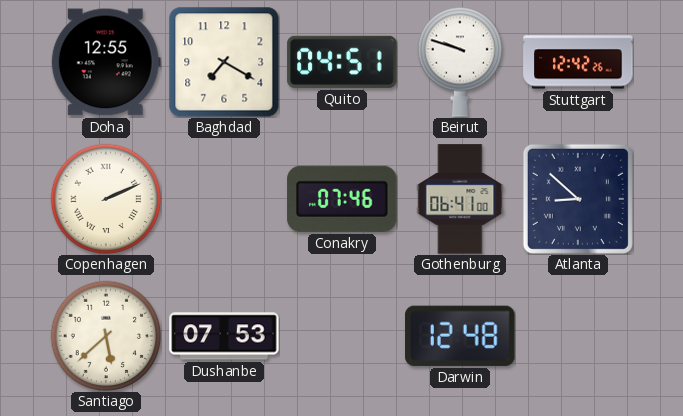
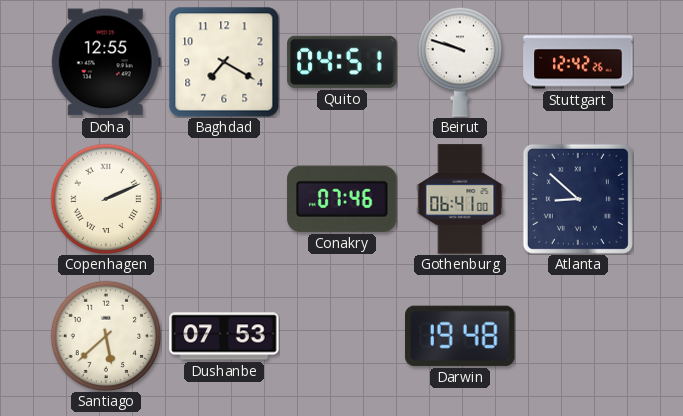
Darwin: 12:48 -> 19:48
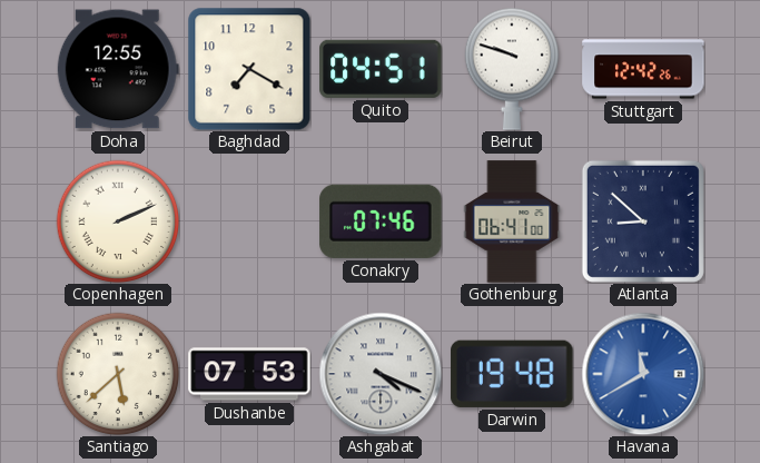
Ashgabat: none -> 4:19
Havana: none -> 11:40
